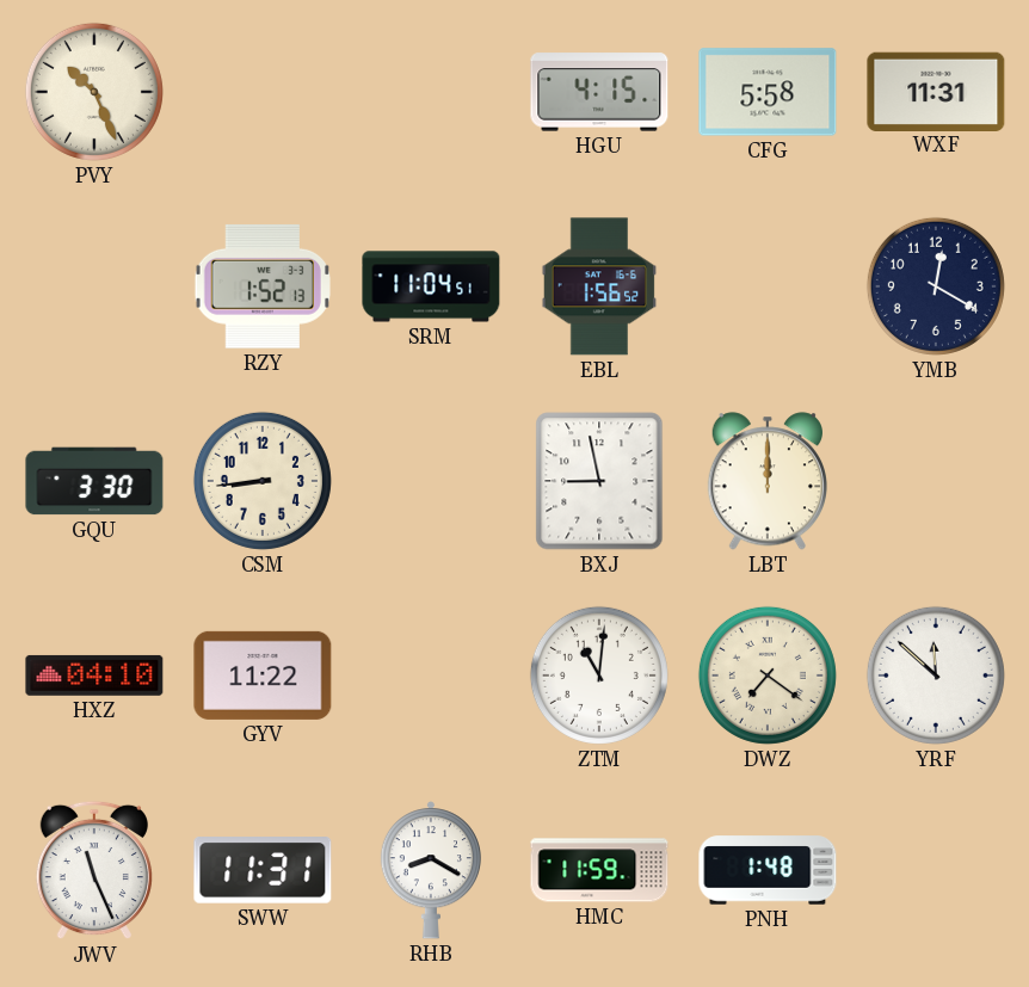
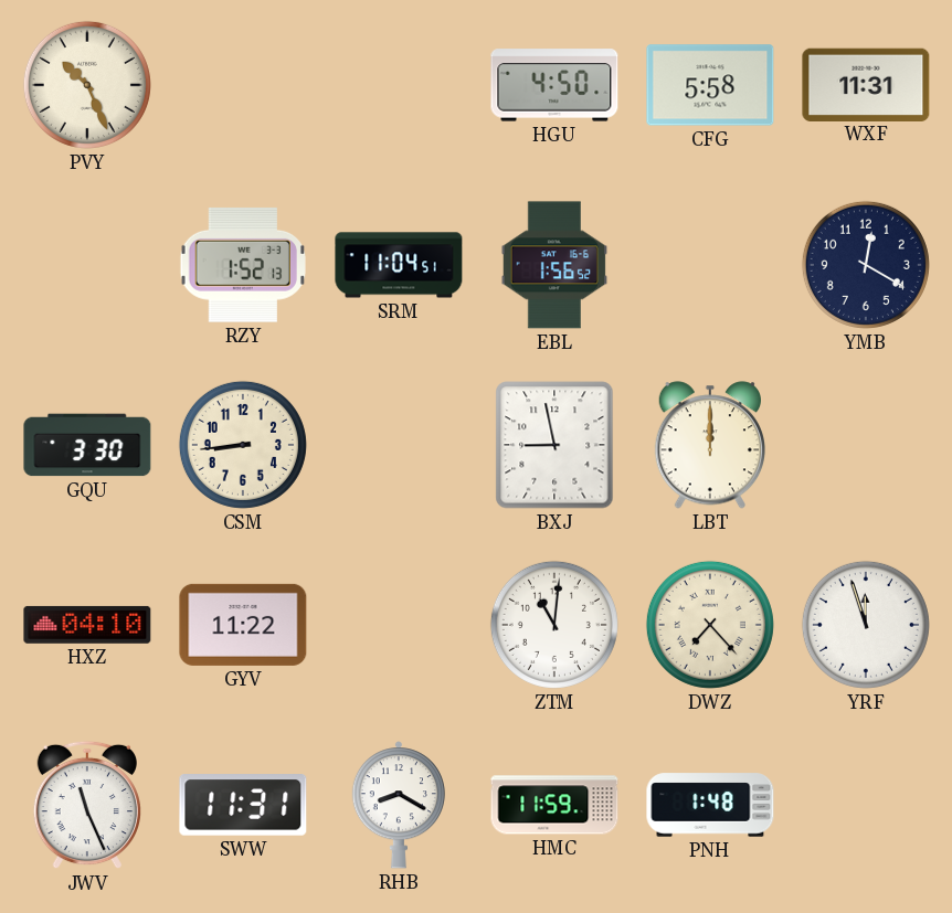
HGU: 4:15 -> 4:50
DWZ: 7:21 -> 7:23
YRF: 11:52 -> 11:57
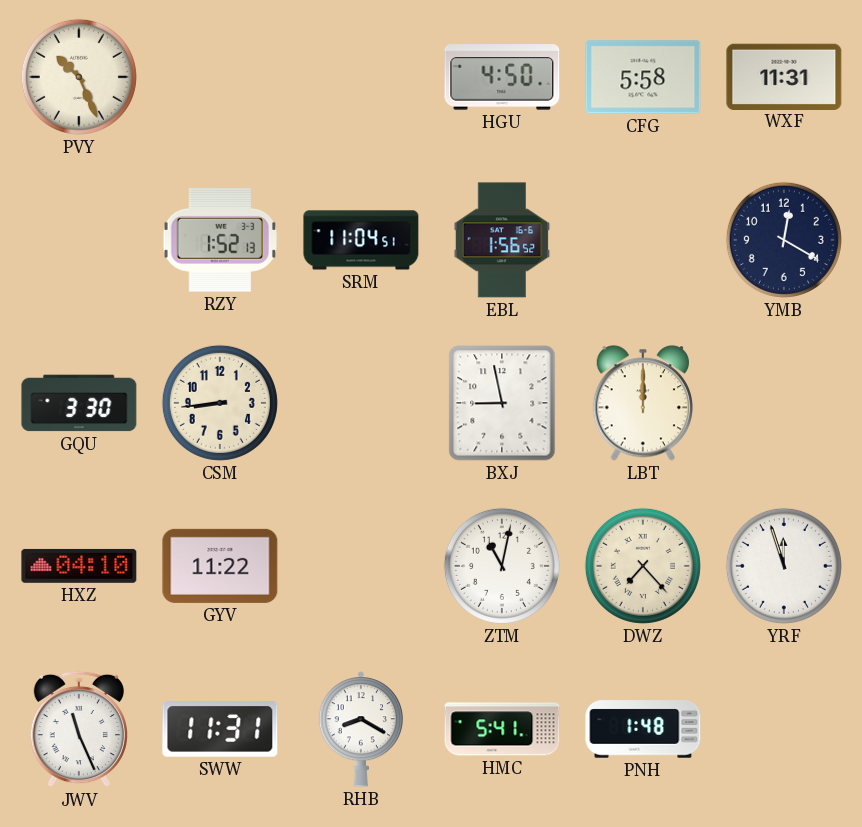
ZTM: 11:01 -> 11:02
HMC: 11:59 -> 5:41
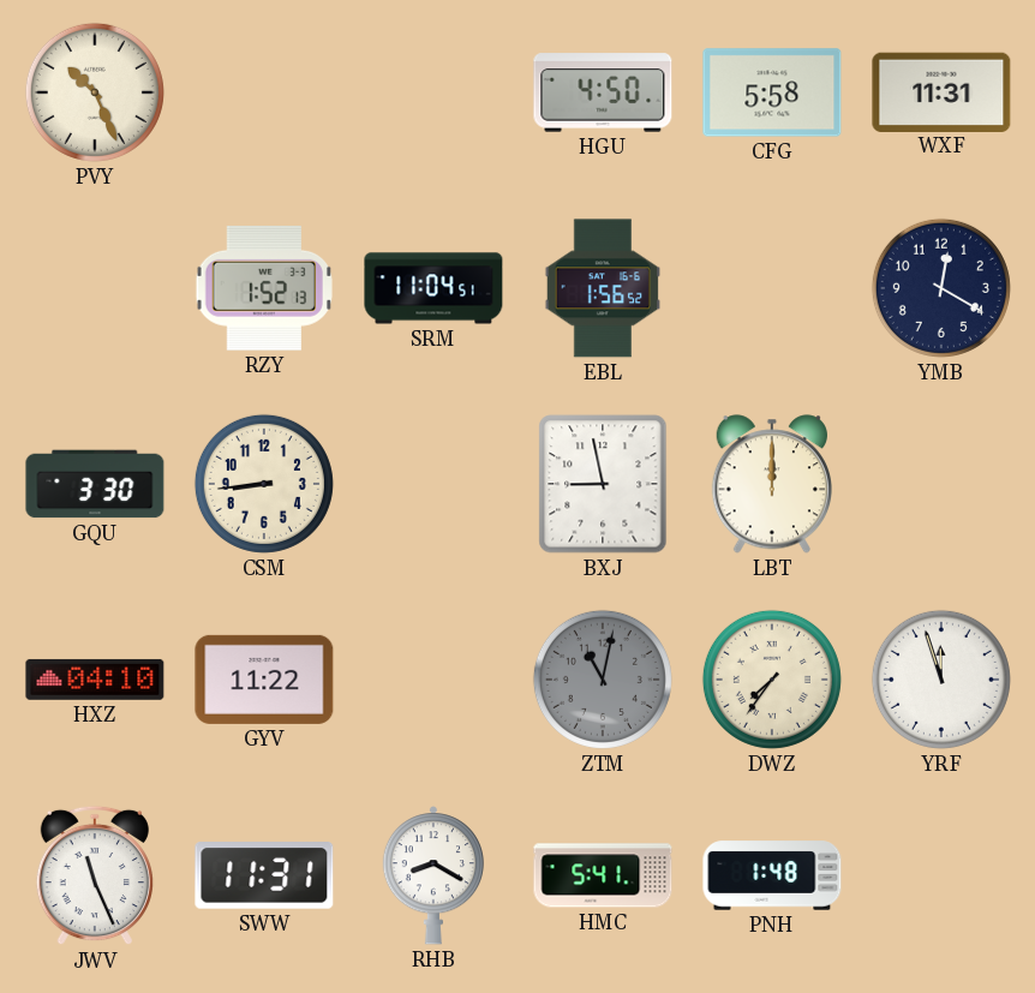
ZTM dial: white -> grey
DWZ: 7:23 -> 7:36
